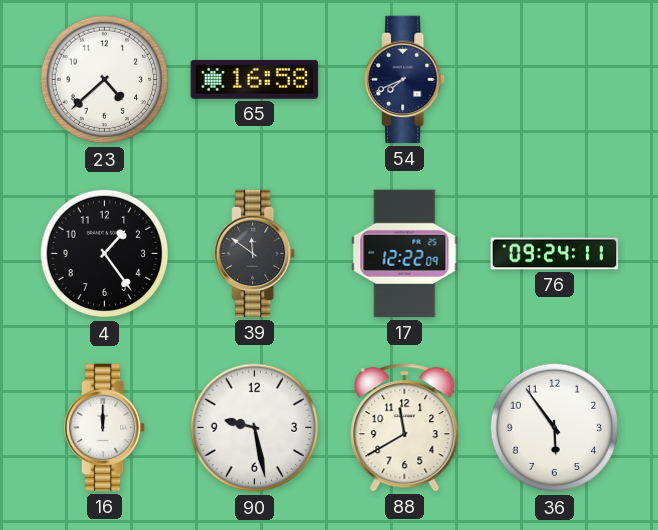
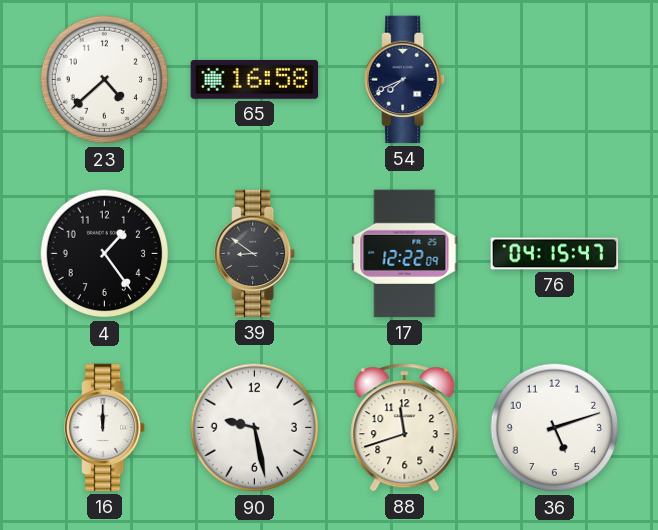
39: 11:51 -> 8:51
76: 09:24 -> 04:15
88: 11:40 -> 11:42
36: 5:54 -> 5:12
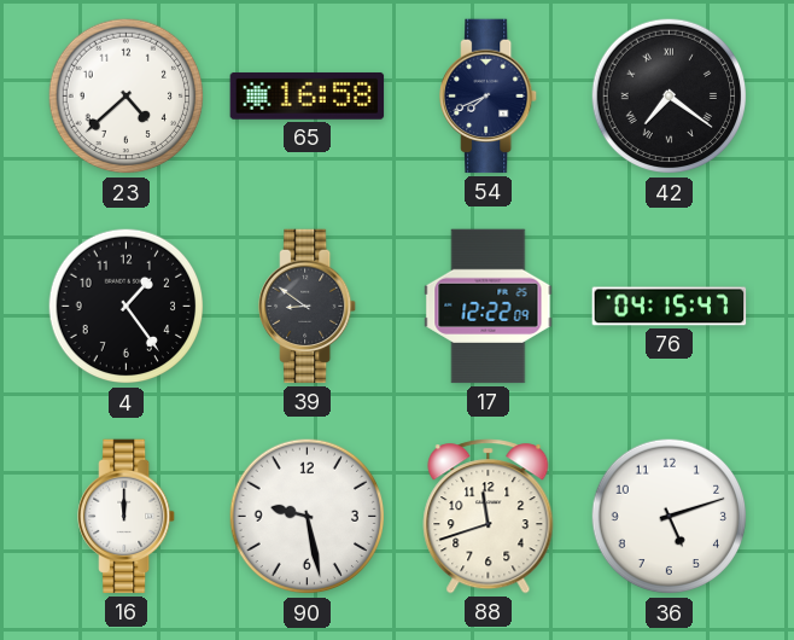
42: none -> 7:21
